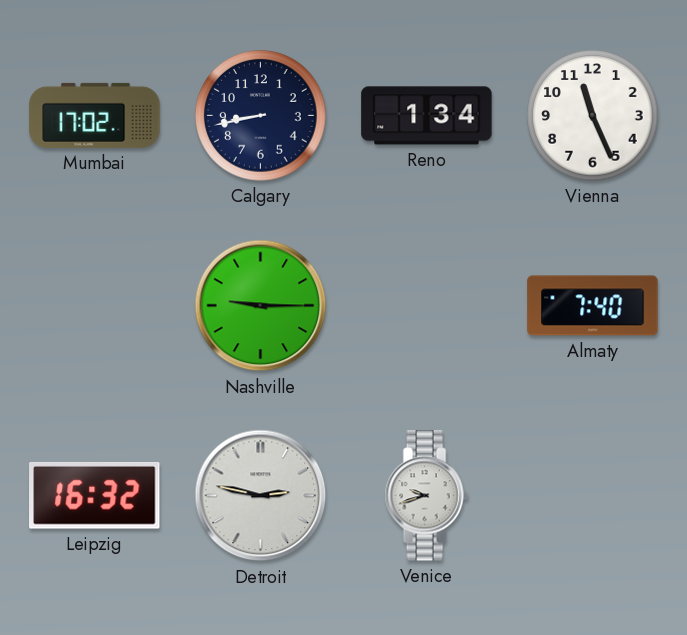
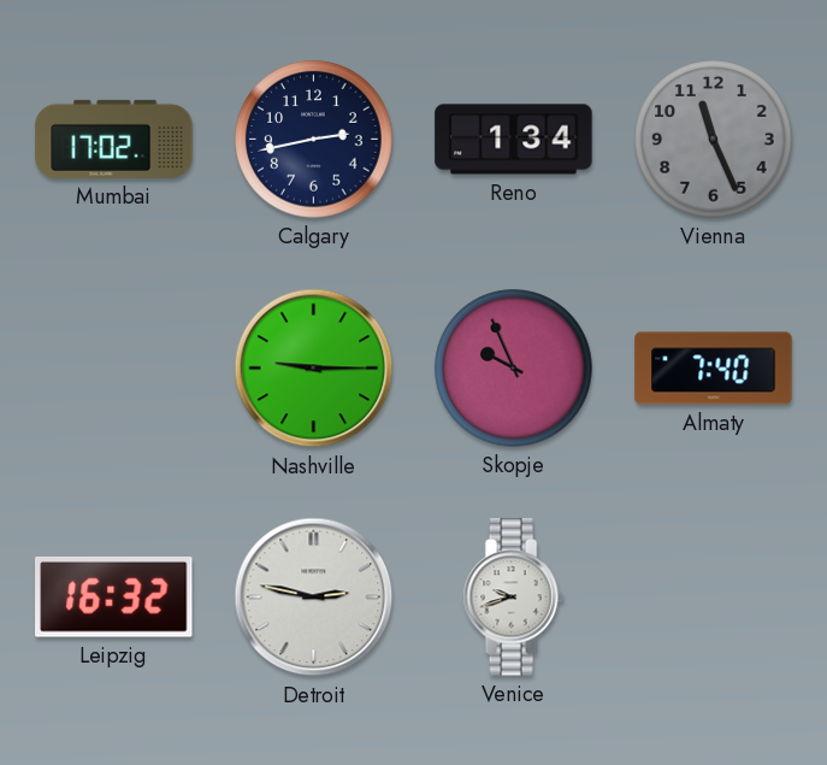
Calgary: 8:43 -> 2:43
Vienna dial: white -> grey
Skopje: none -> 9:56
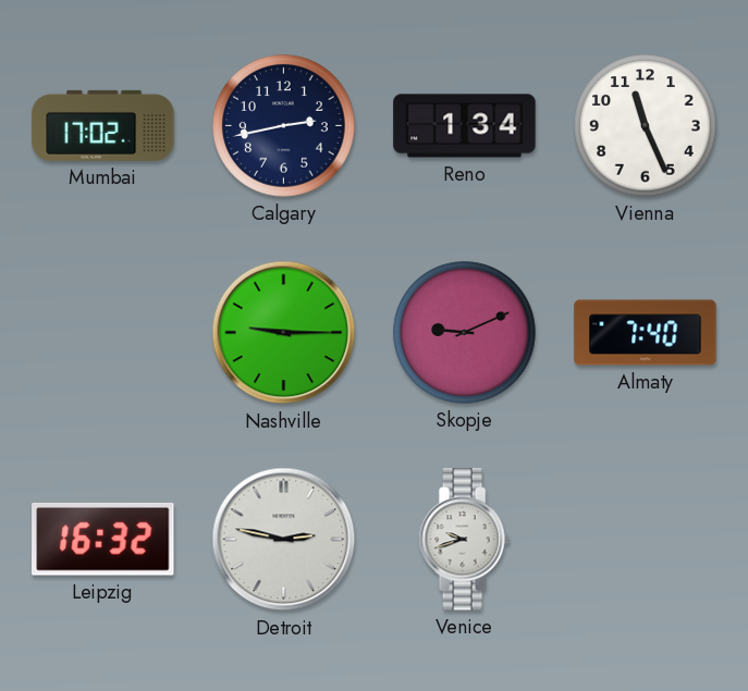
Vienna dial: grey -> white
Skopje: 9:56 -> 9:11
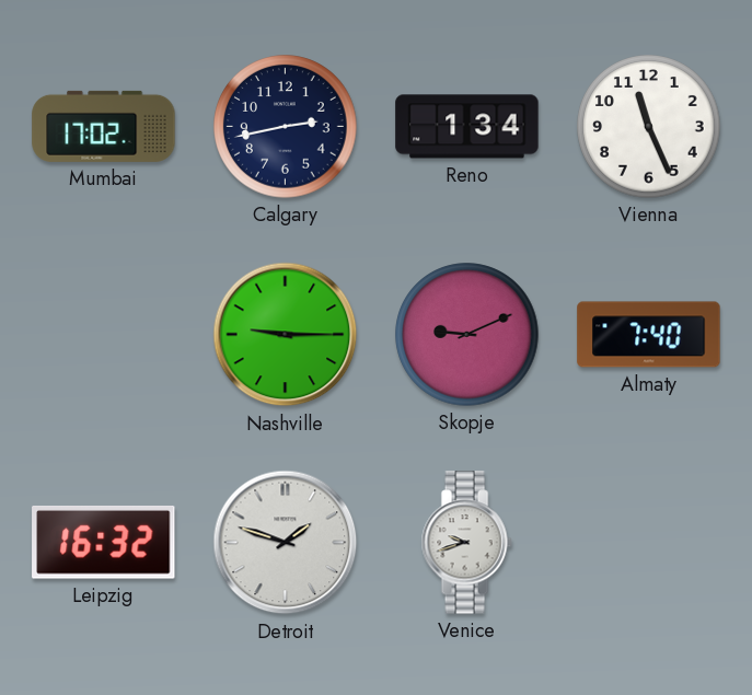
Detroit: 2:47 -> 1:48
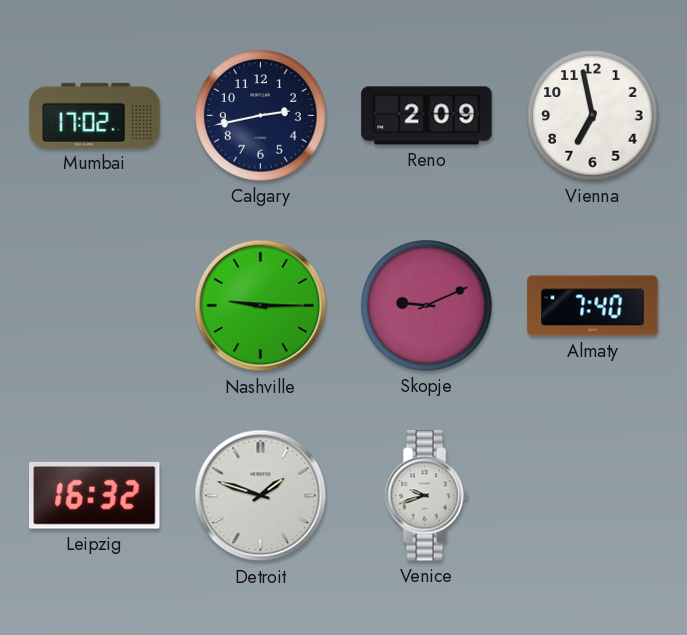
Reno: 1:34 -> 2:09
Vienna: 11:26 -> 6:58
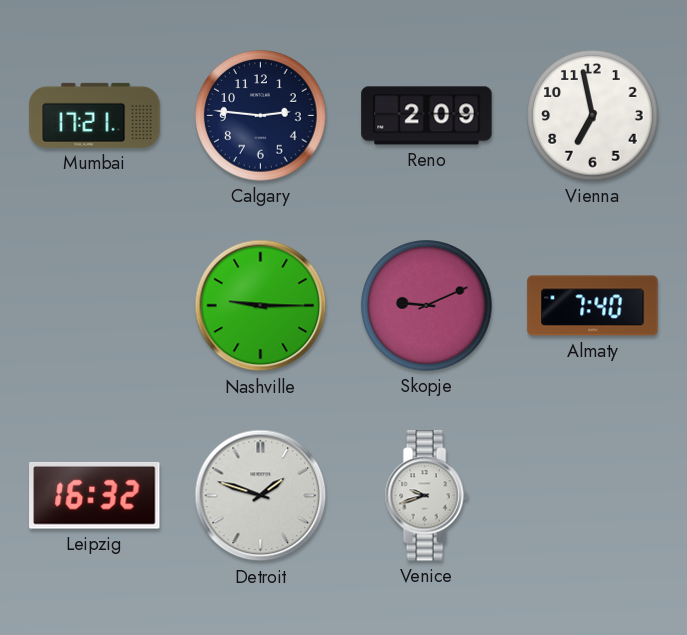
Mumbai: 17:02 -> 17:21
Calgary: 2:43 -> 2:46
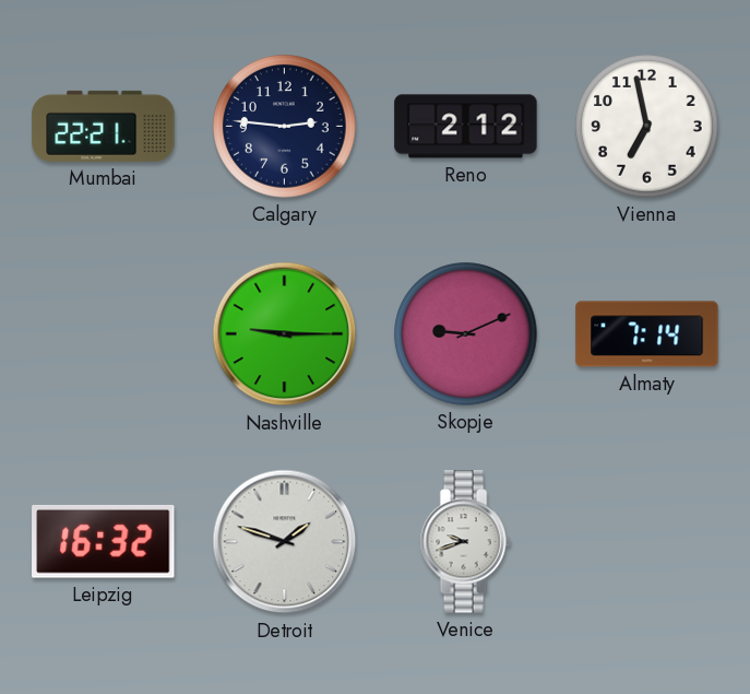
Mumbai: 17:21 -> 22:21
Reno: 2:09 -> 2:12
Almaty: 7:40 -> 7:14
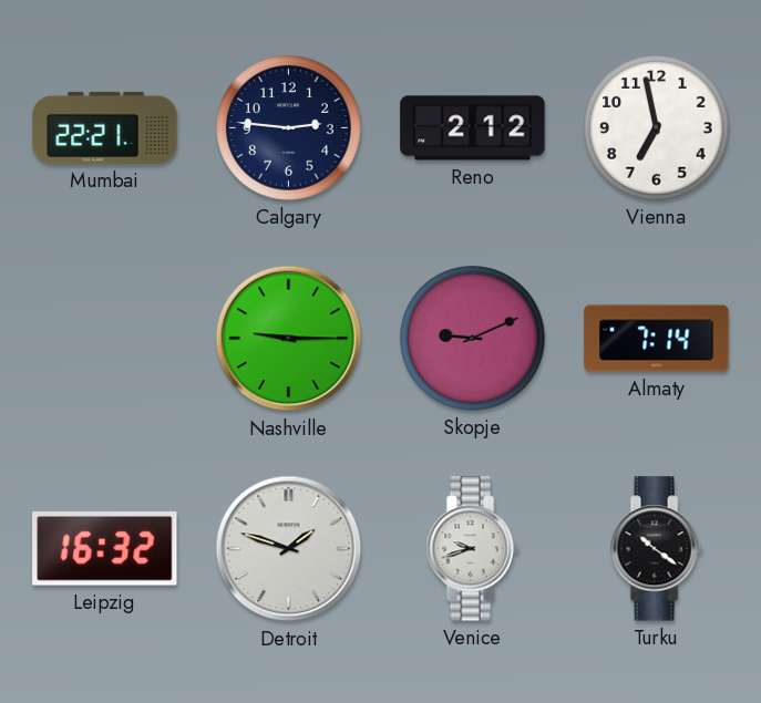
Turku: none -> 10:21
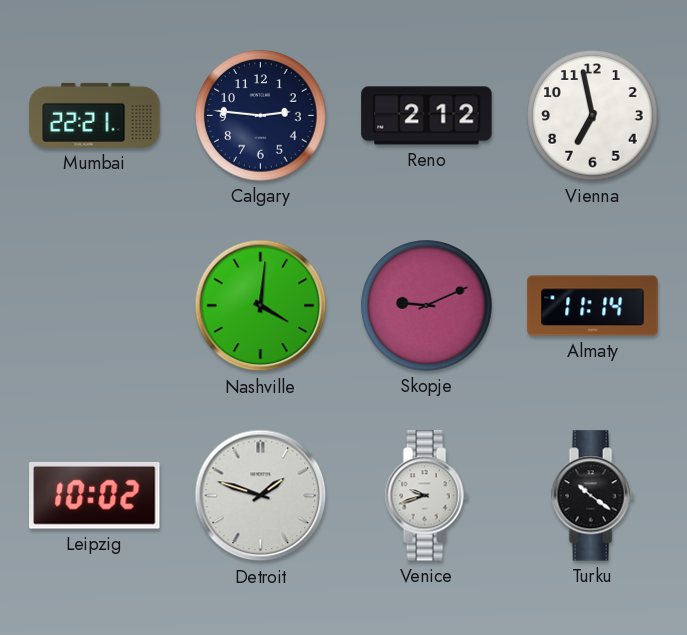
Nashville: 9:15 -> 4:01
Almaty: 7:14 -> 11:14
Leipzig: 16:32 -> 10:02
